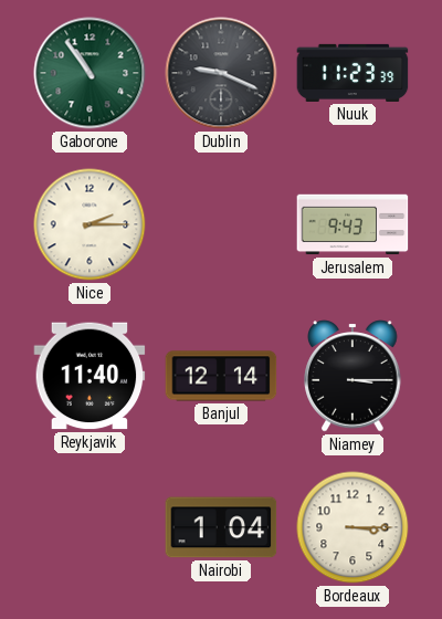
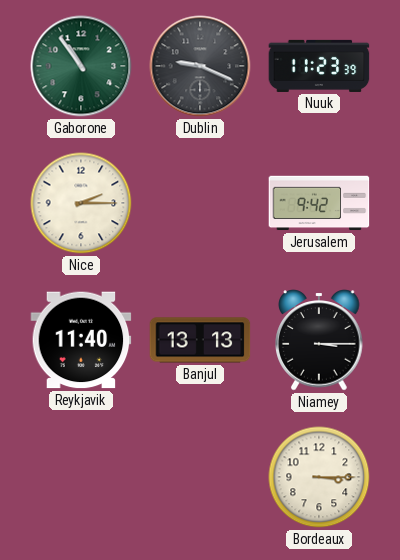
Jerusalem: 9:43 -> 9:42
Banjul: 12:14 -> 13:13
Nairobi: 1:04 -> none
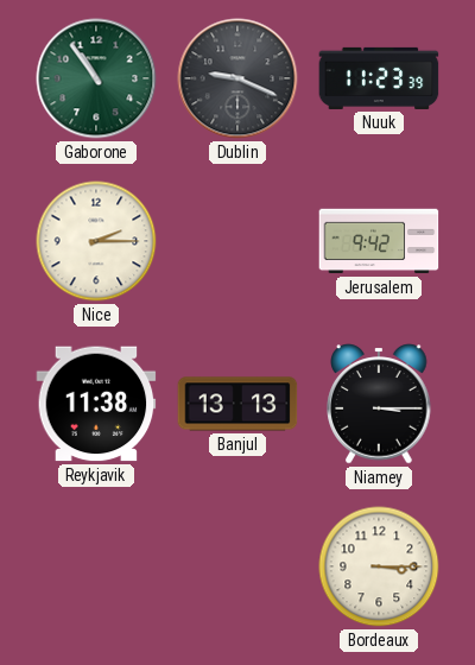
Reykjavik: 11:40 -> 11:38
